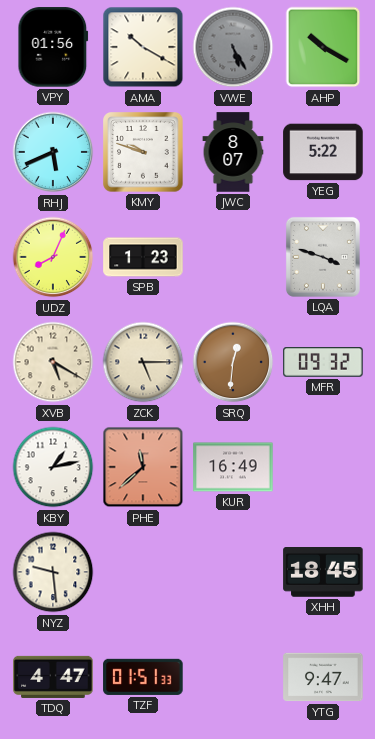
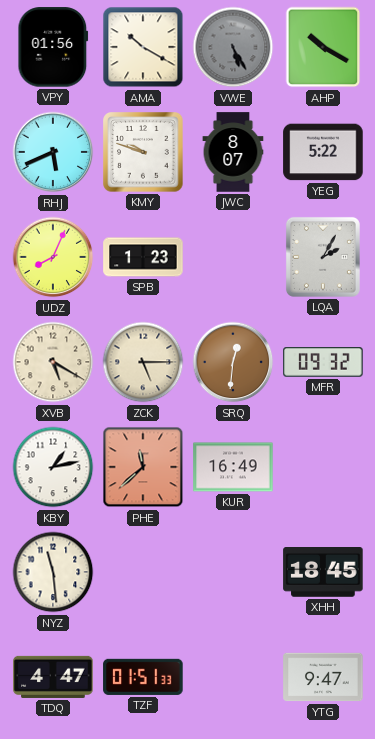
LQA: 3:48 -> 2:05
NYZ: 9:29 -> 11:29
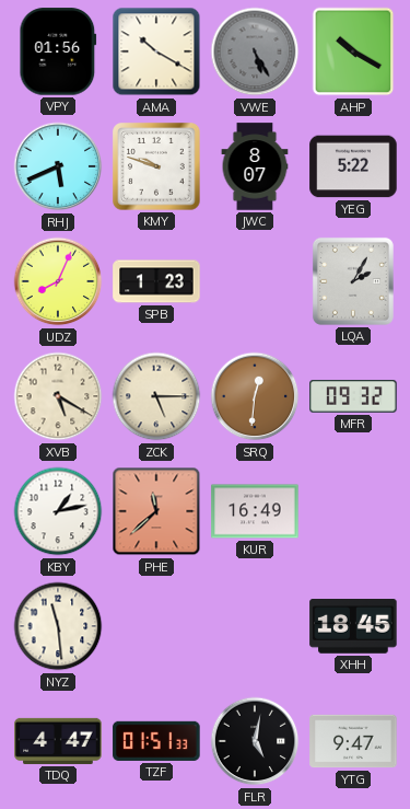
FLR: none -> 5:02
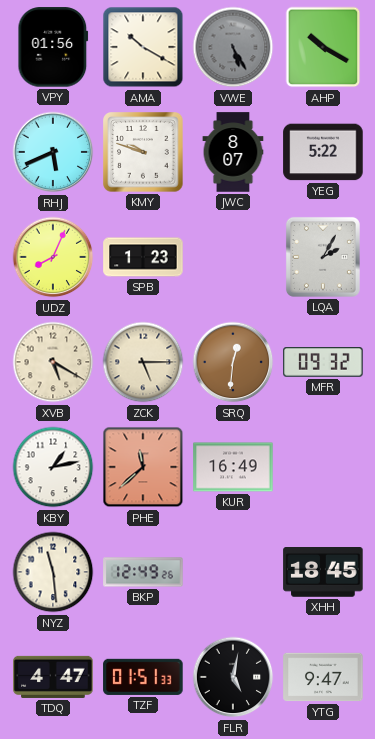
BKP: none -> 12:49
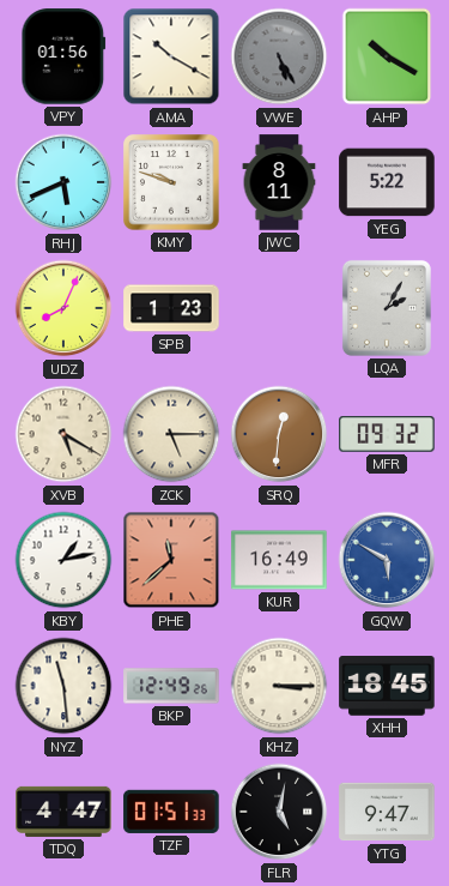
JWC: 8:07 -> 8:11
GQW: none -> 5:50
KHZ: none -> 3:15
